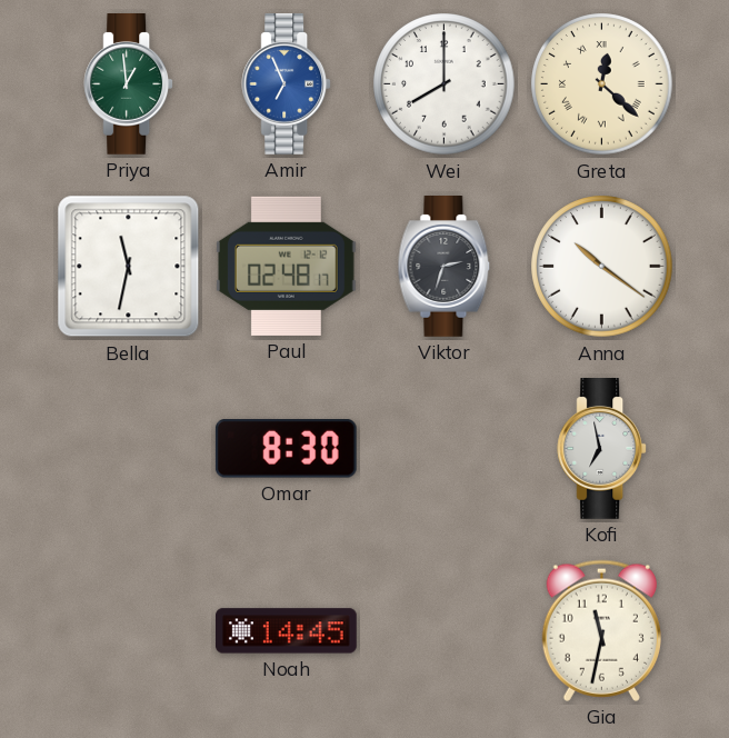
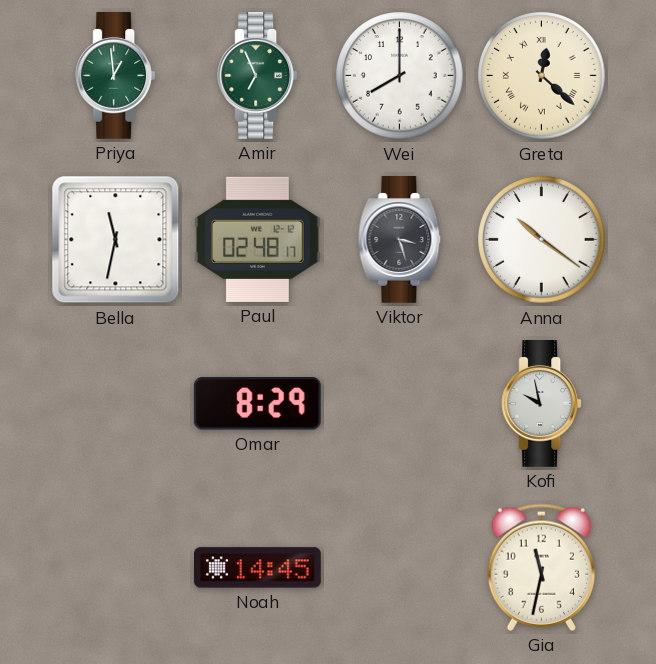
Amir dial: blue -> green
Viktor: 2:33 -> 3:27
Omar: 8:30 -> 8:29
Kofi: 6:58 -> 9:58
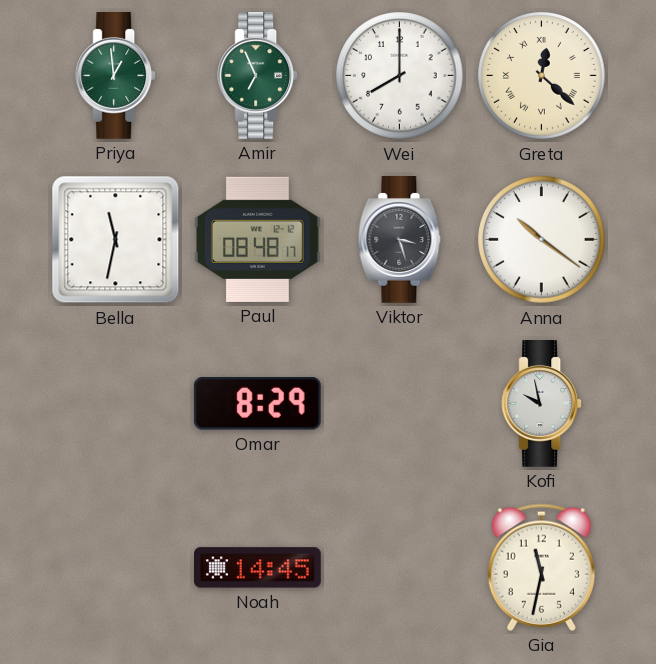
Paul: 02:48 -> 08:48
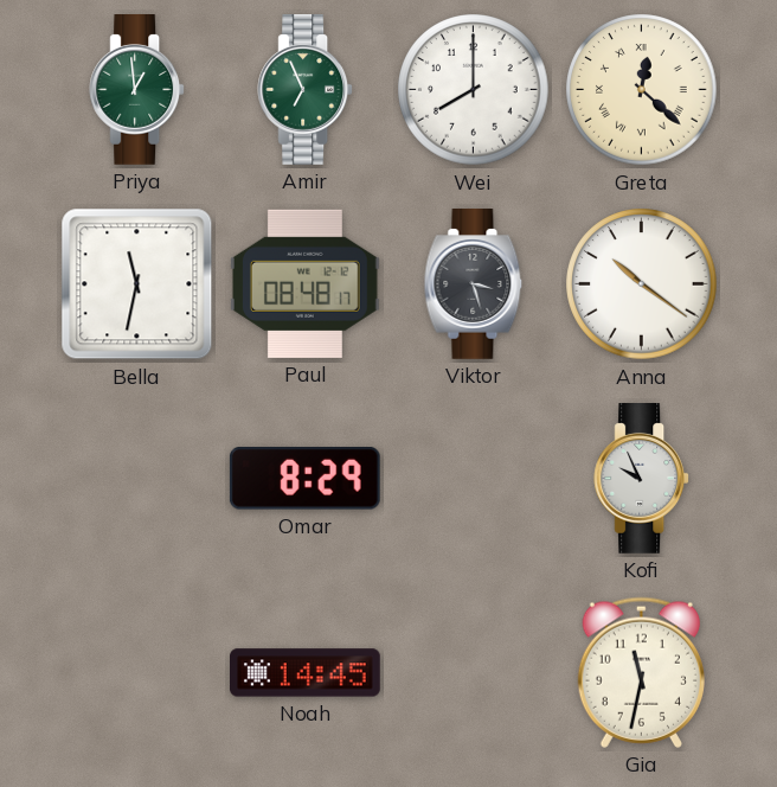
Kofi: 9:58 -> 9:56
